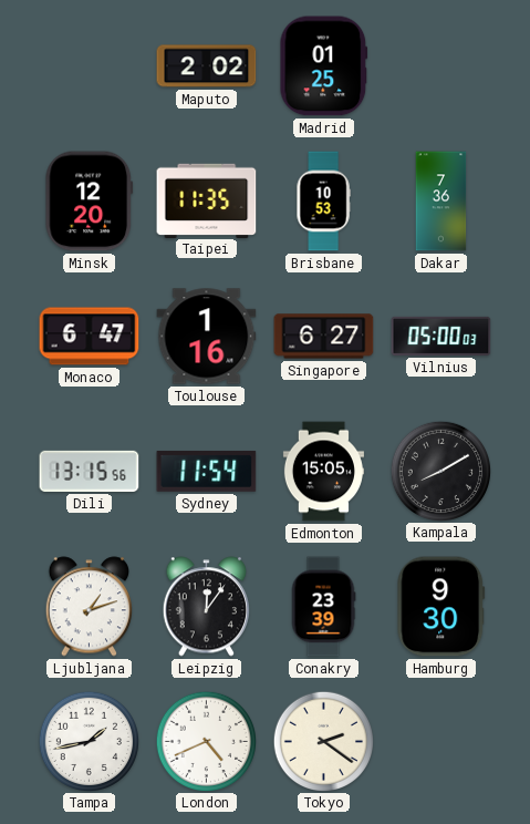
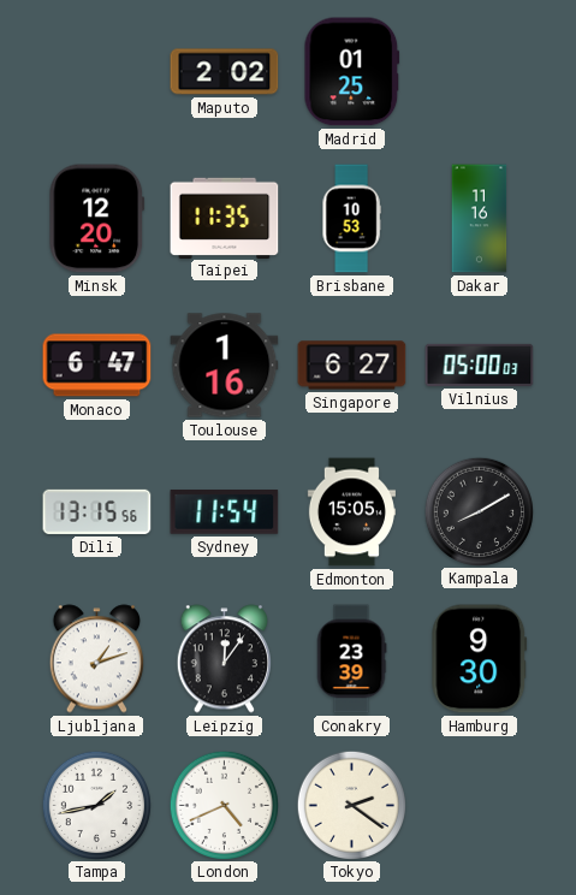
Dakar: 7:36 -> 11:16
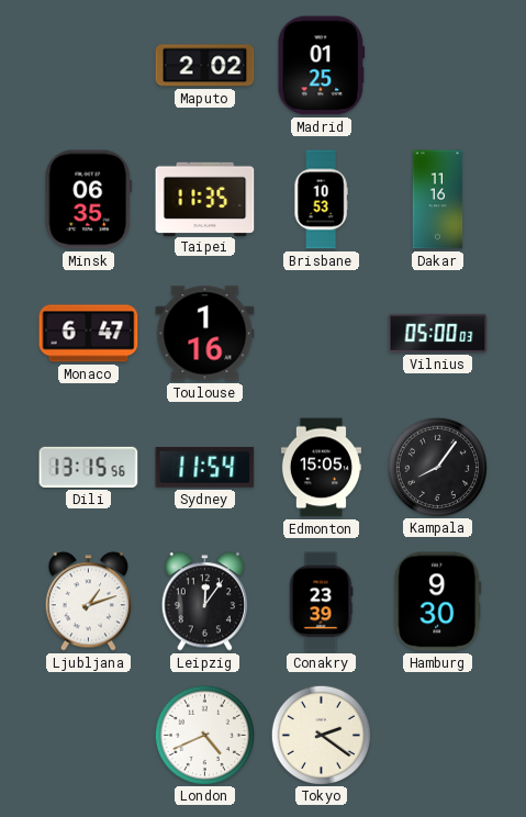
Minsk: 12:20 -> 06:35
Singapore: 6:27 -> none
Kampala: 8:10 -> 8:06
Tampa: 1:43 -> none
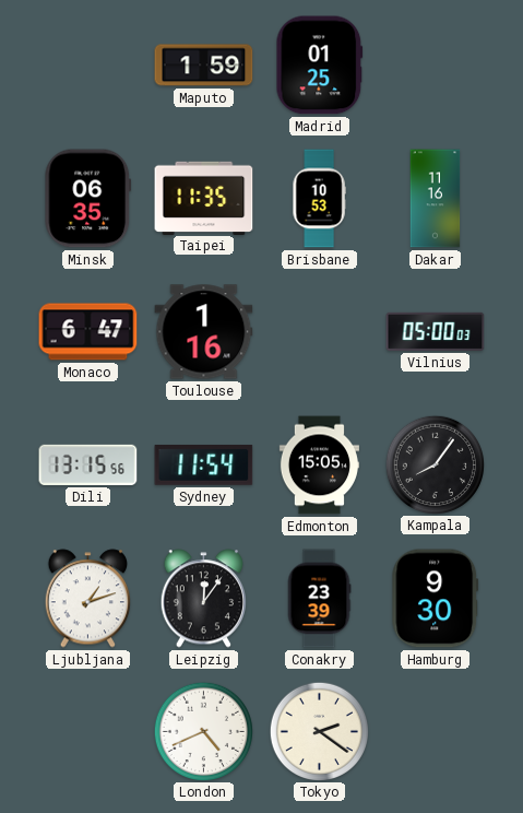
Maputo: 2:02 -> 1:59
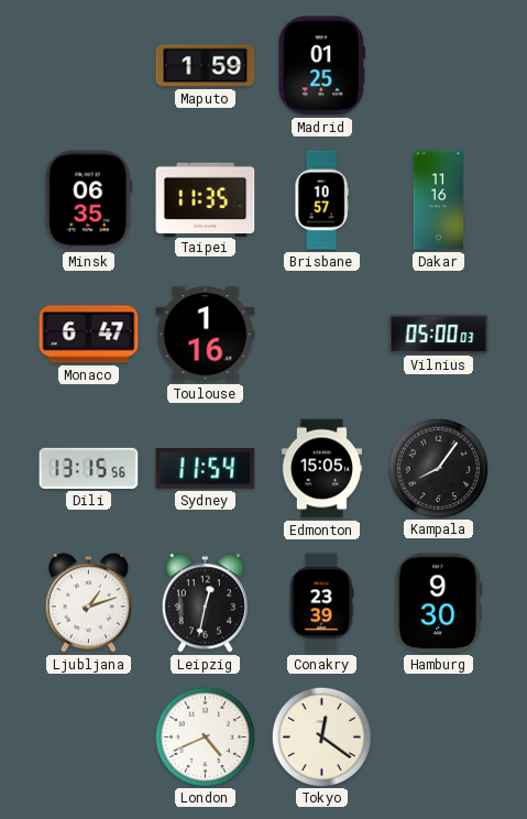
Brisbane: 10:53 -> 10:57
Leipzig: 12:06 -> 12:32
Tokyo: 2:21 -> 12:21
